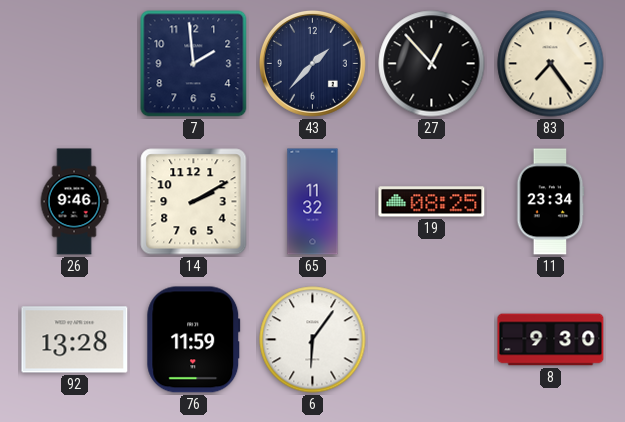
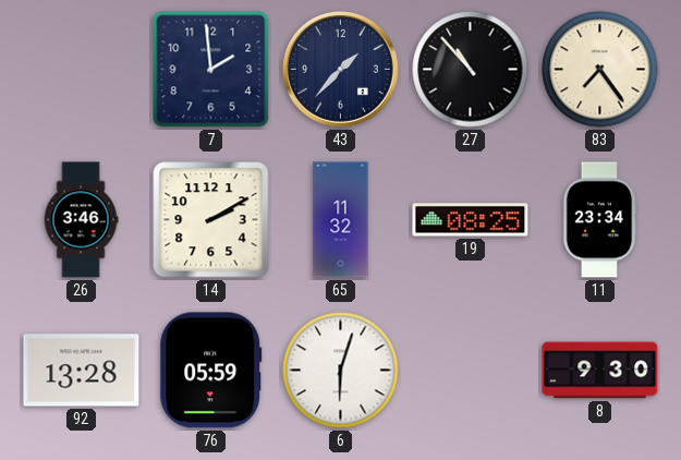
27: 12:53 -> 10:53
26: 9:46 -> 3:46
76: 11:59 -> 05:59
6: 6:06 -> 6:03
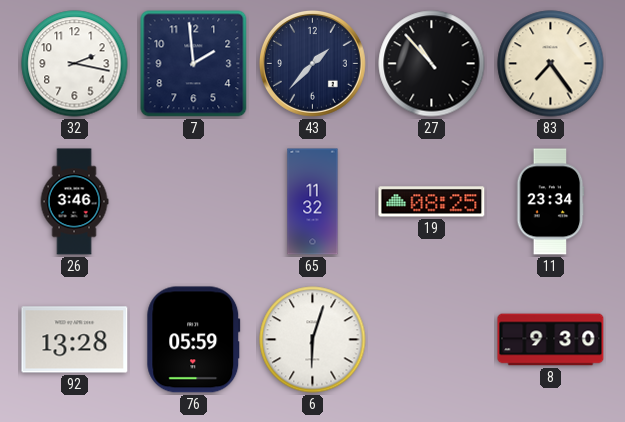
32: none -> 2:17
14: 2:10 -> none
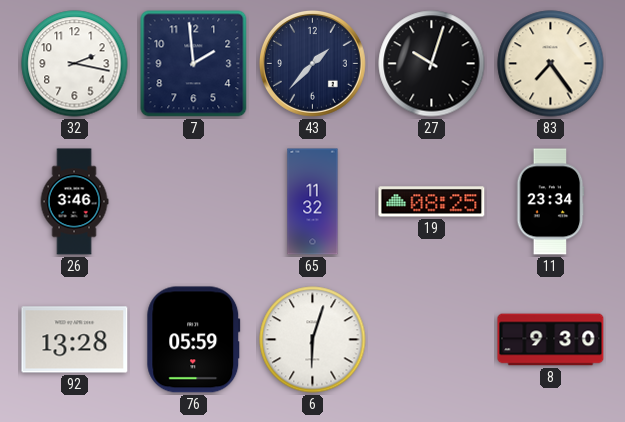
27: 10:53 -> 10:03
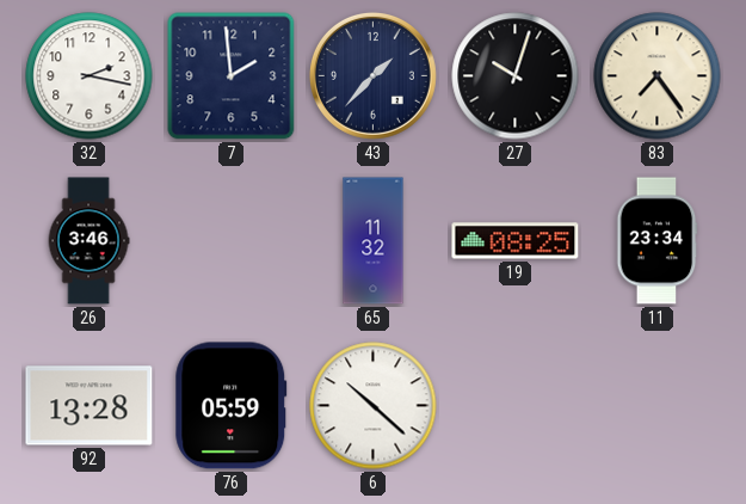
6: 6:03 -> 10:22
8: 9:30 -> none
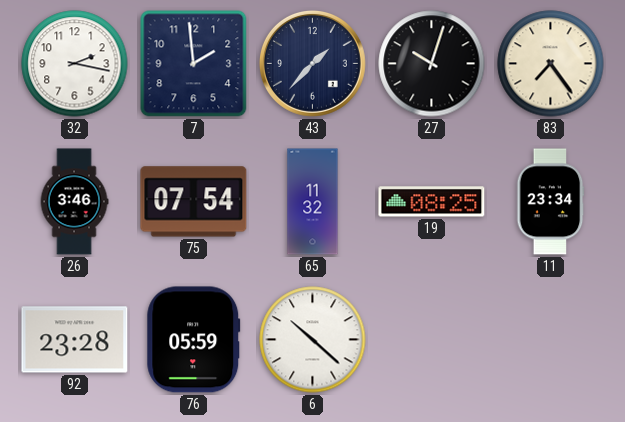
75: none -> 07:54
92: 13:28 -> 23:28
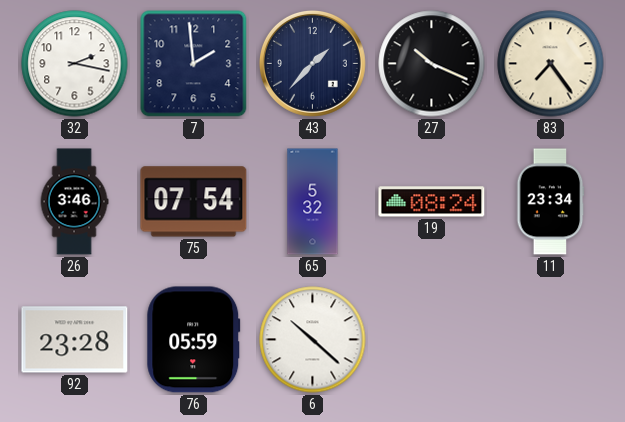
27: 10:03 -> 10:19
65: 11:32 -> 5:32
19: 08:25 -> 08:24
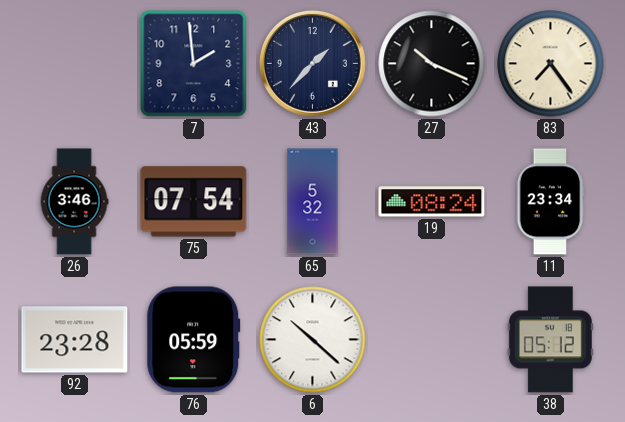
32: 2:17 -> none
38: none -> 05:12
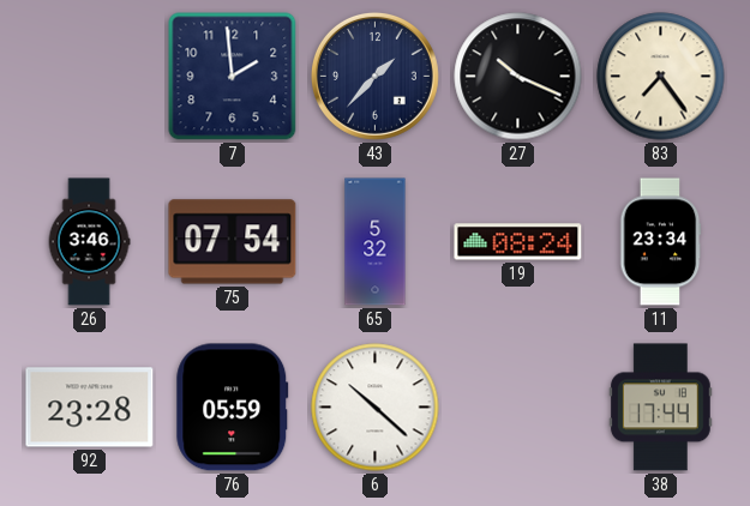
38: 05:12 -> 17:44
